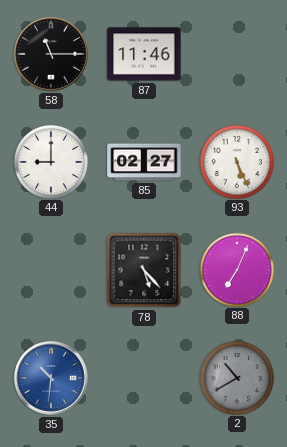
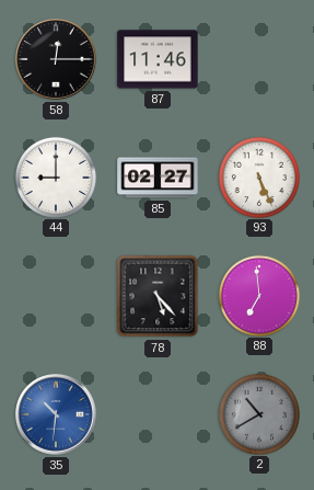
58: 11:15 -> 12:15
88: 7:04 -> 6:59
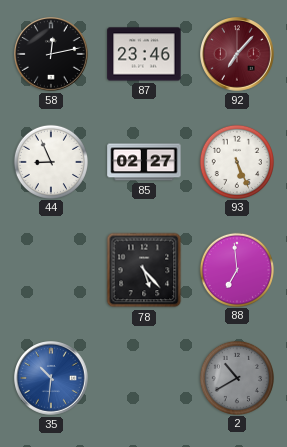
58: 12:15 -> 12:13
87: 11:46 -> 23:46
92: none -> 7:07
44: 9:00 -> 8:56
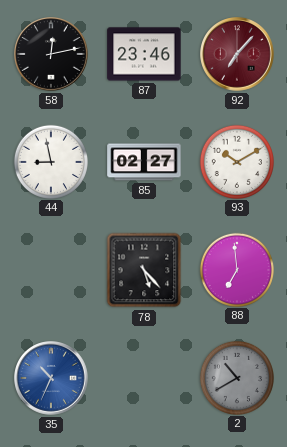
44: 8:56 -> 8:58
93: 5:26 -> 10:10
35: 10:31 -> 10:34
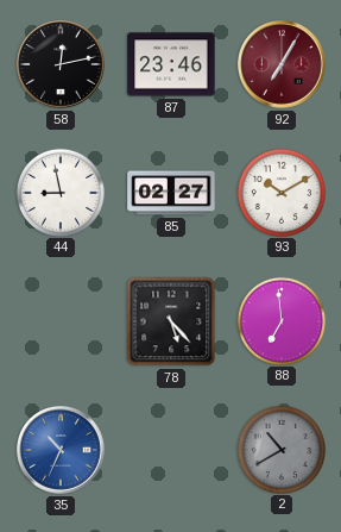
92: 7:07 -> 7:05
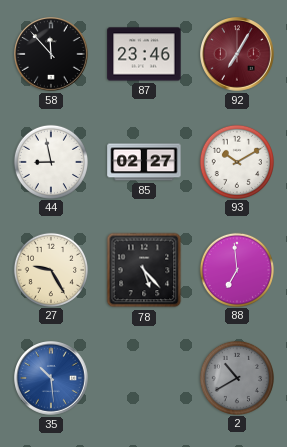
58: 12:13 -> 11:53
27: none -> 9:25
35: 10:34 -> 10:29
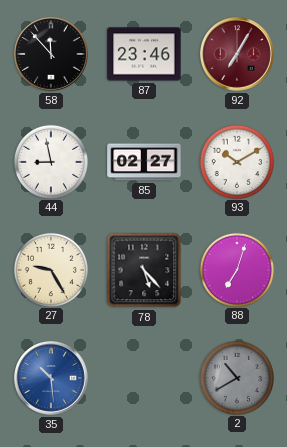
88: 6:59 -> 7:03
